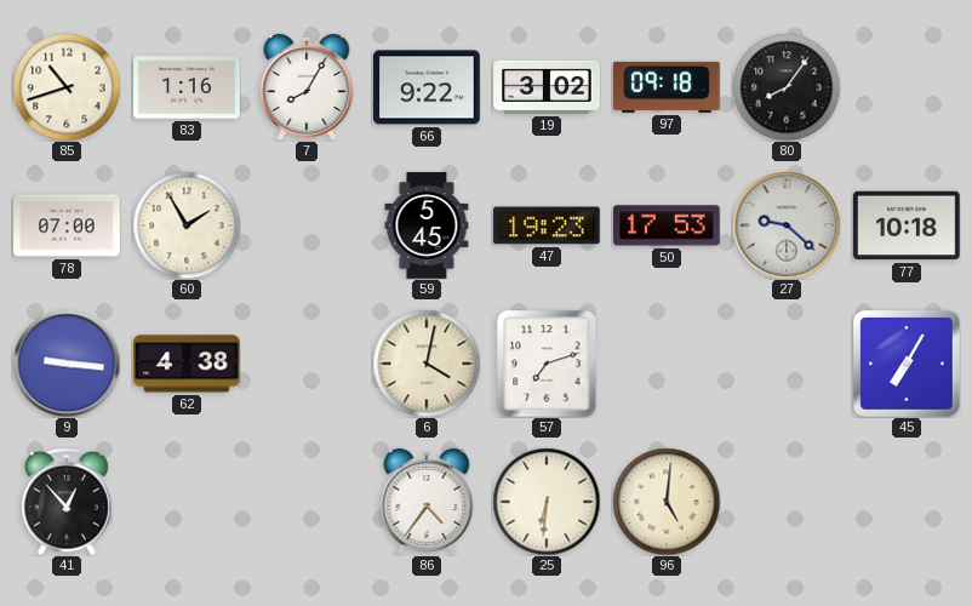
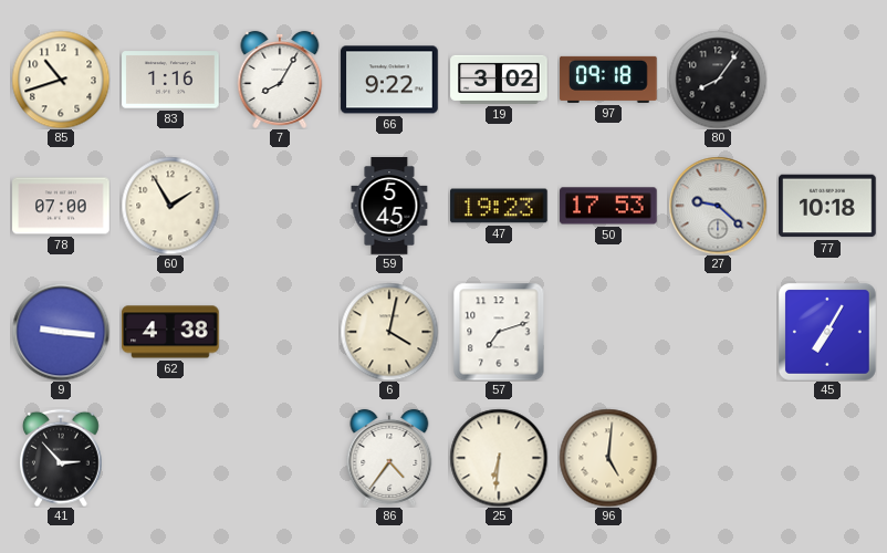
41: 12:53 -> 2:53
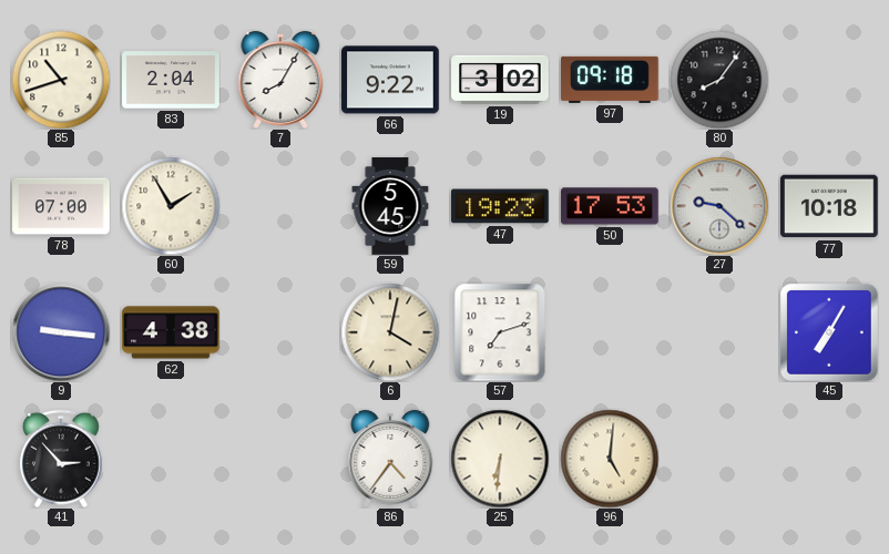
83: 1:16 -> 2:04
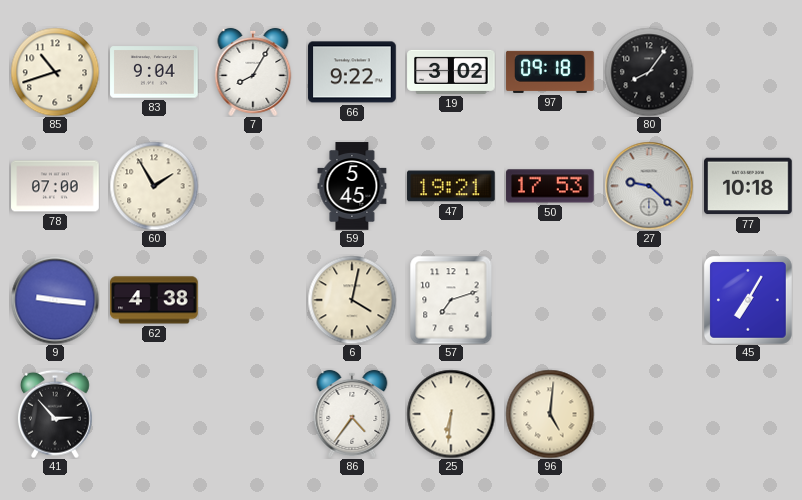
83: 2:04 -> 9:04
47: 19:23 -> 19:21
